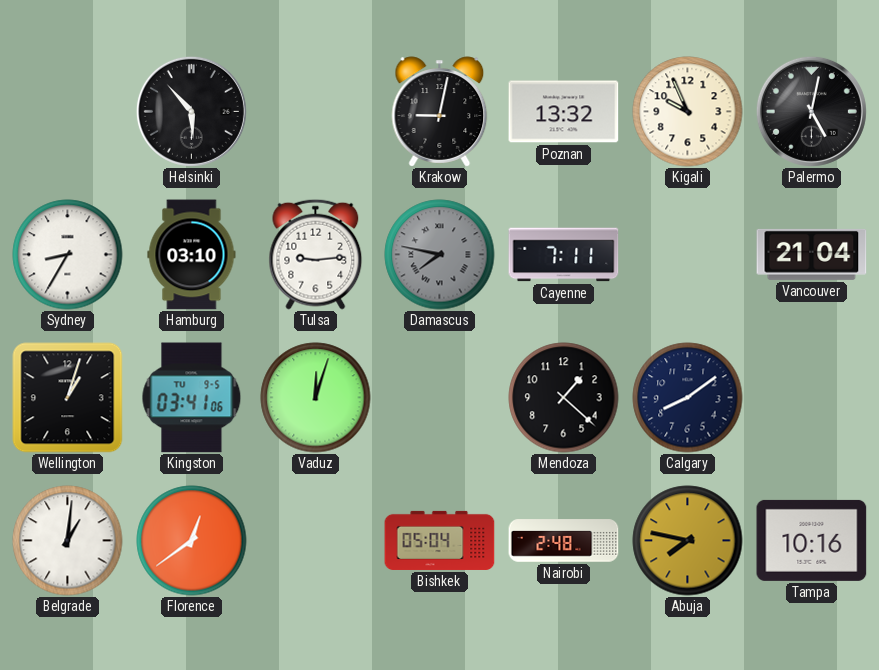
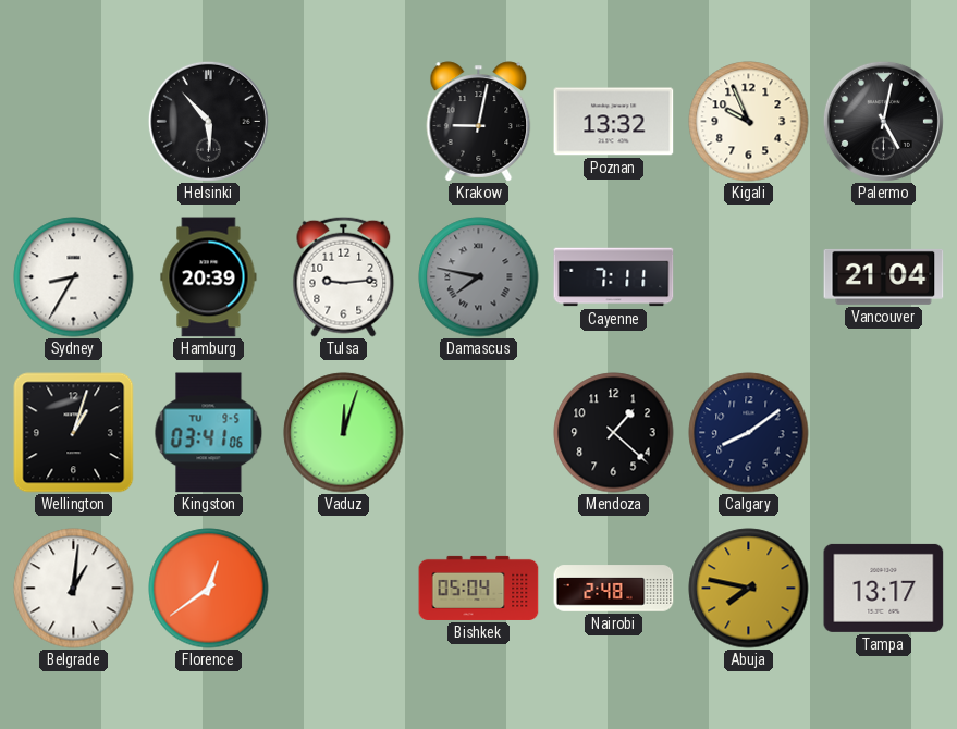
Hamburg: 03:10 -> 20:39
Tampa: 10:16 -> 13:17
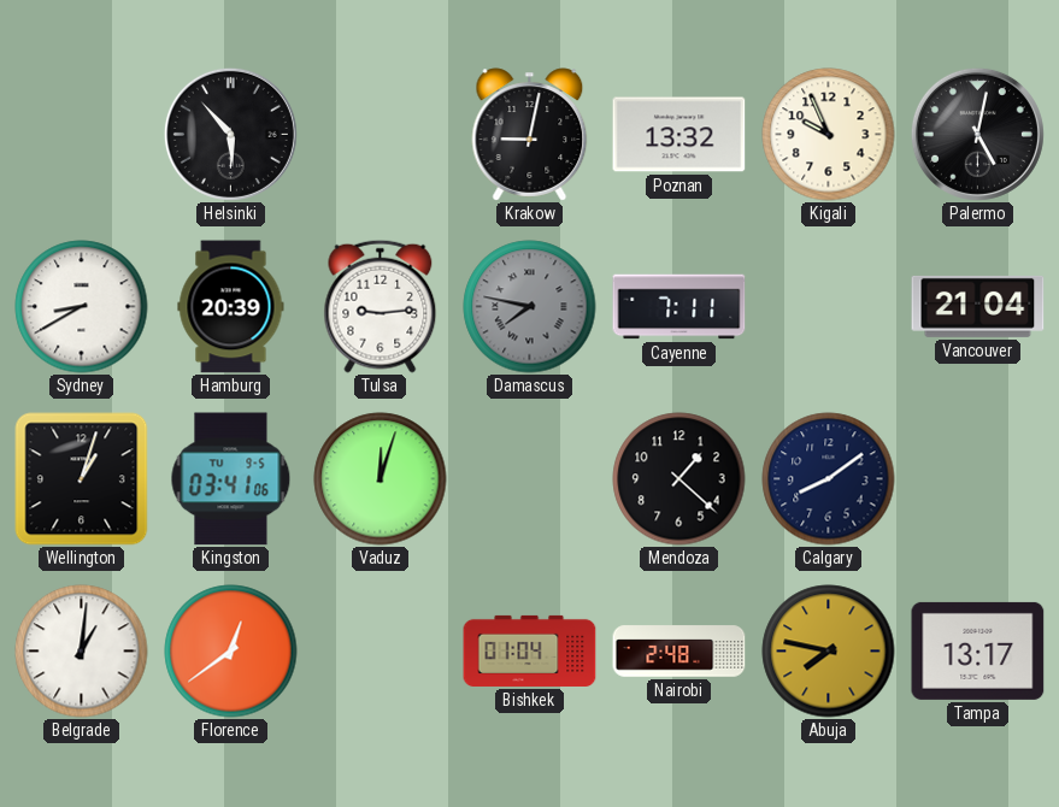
Sydney: 8:35 -> 8:40
Bishkek: 05:04 -> 01:04
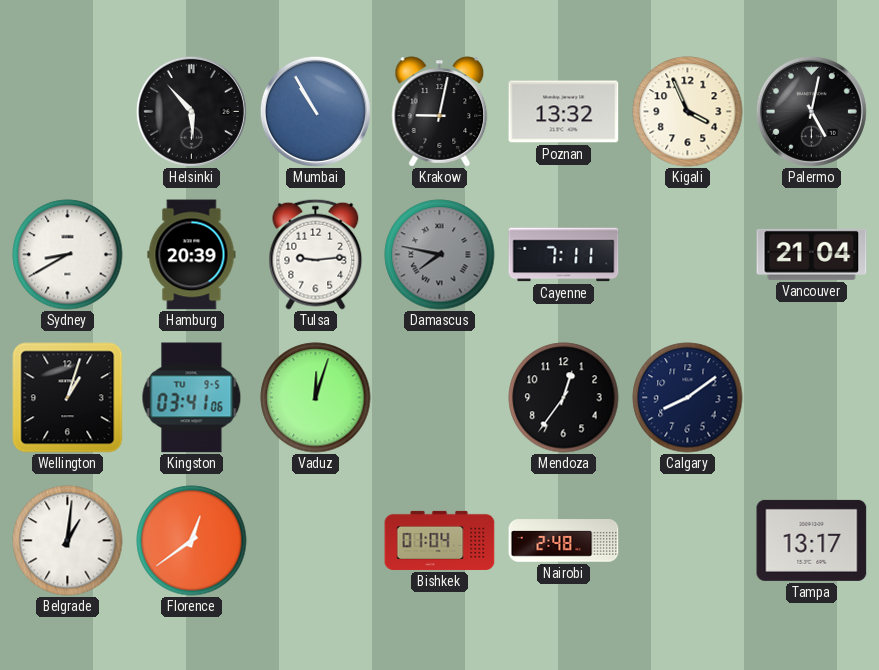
Mumbai: none -> 10:55
Kigali: 9:56 -> 3:56
Mendoza: 1:22 -> 12:36
Abuja: 7:47 -> none
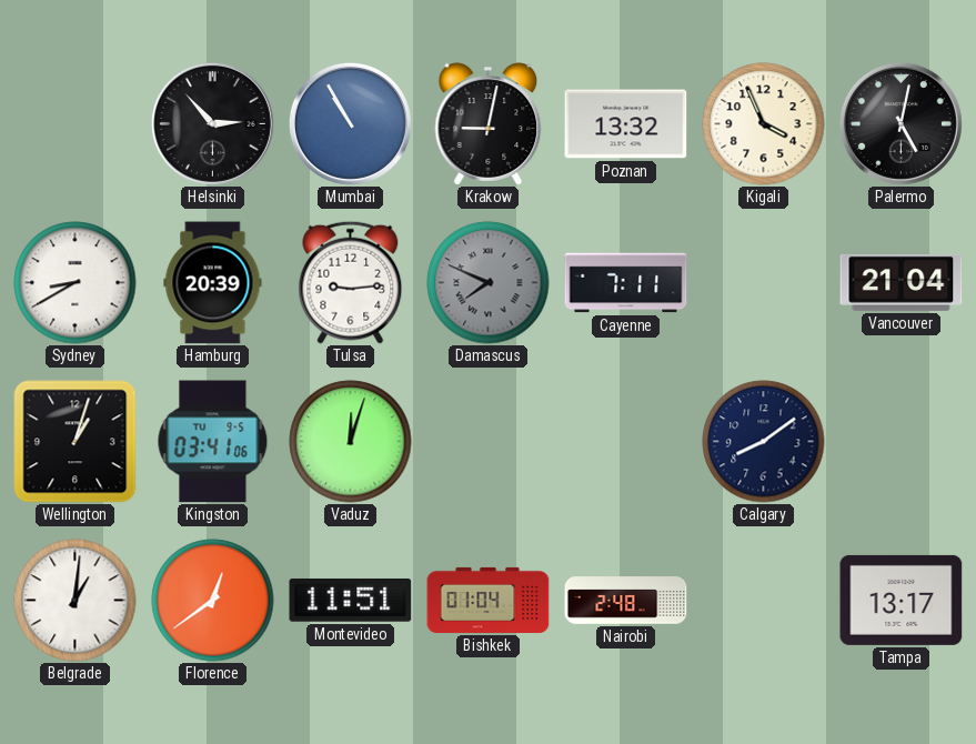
Helsinki: 5:53 -> 2:53
Damascus: 7:47 -> 7:49
Mendoza: 12:36 -> none
Montevideo: none -> 11:51
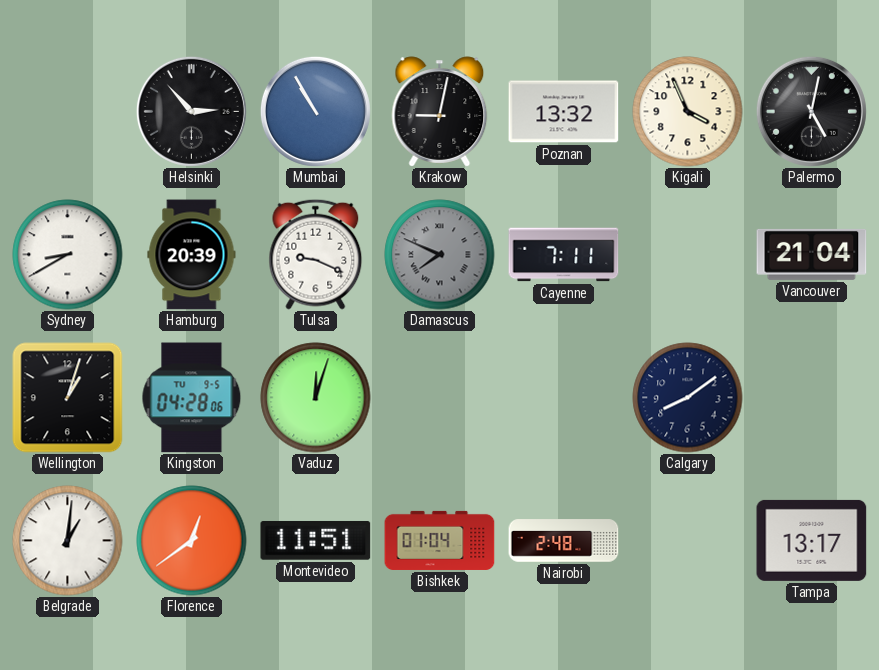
Tulsa: 9:14 -> 9:19
Kingston: 03:41 -> 04:28
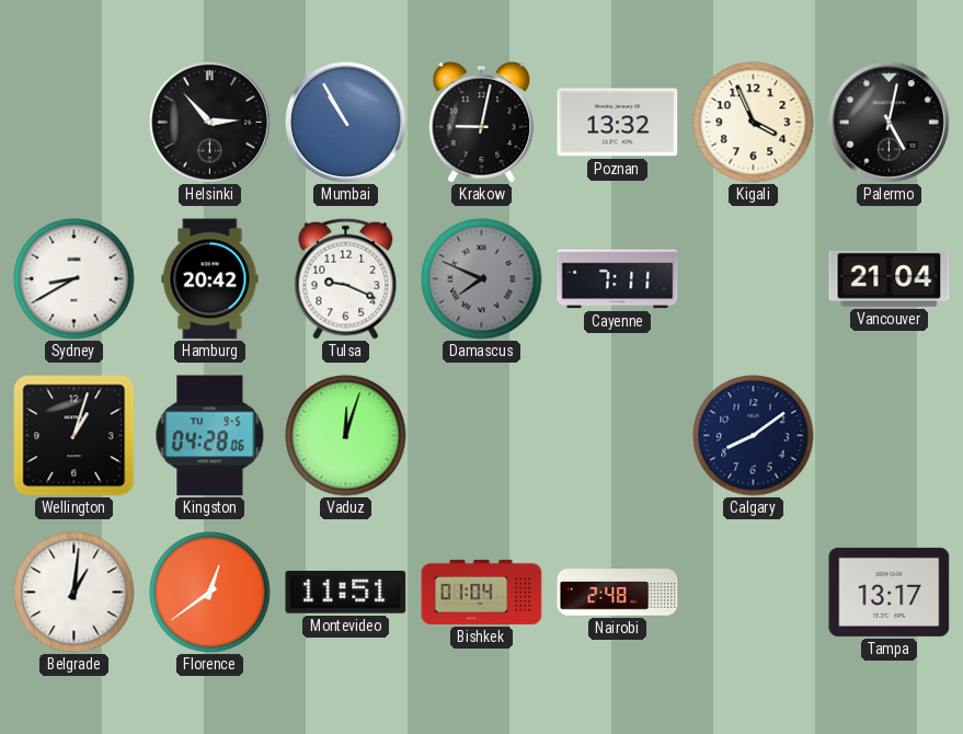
Hamburg: 20:39 -> 20:42
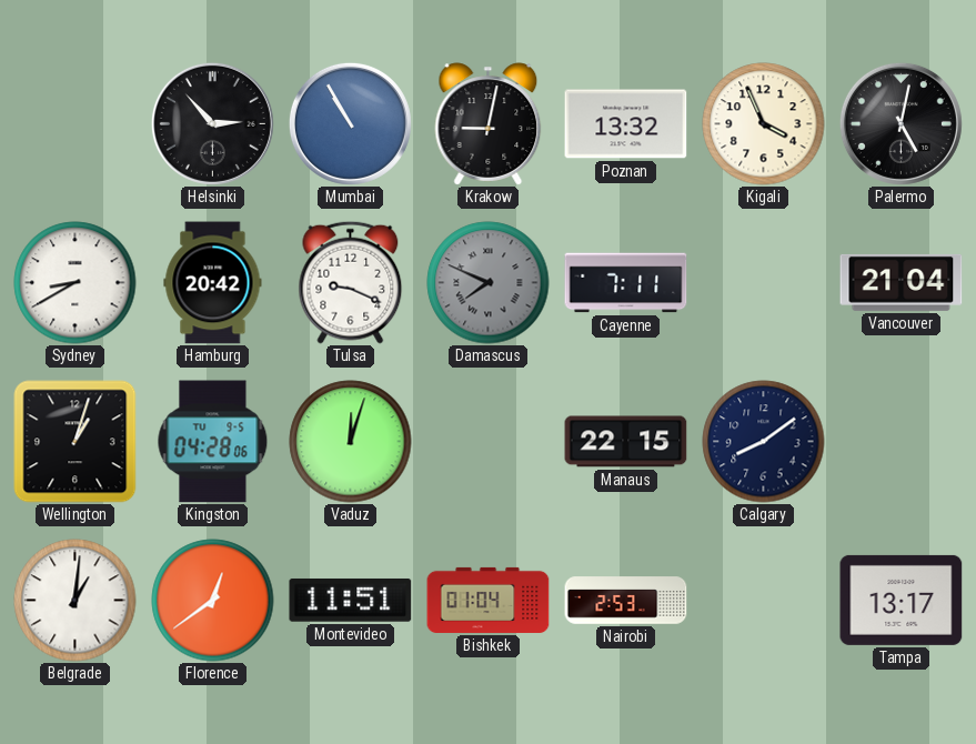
Manaus: none -> 22:15
Nairobi: 2:48 -> 2:53
